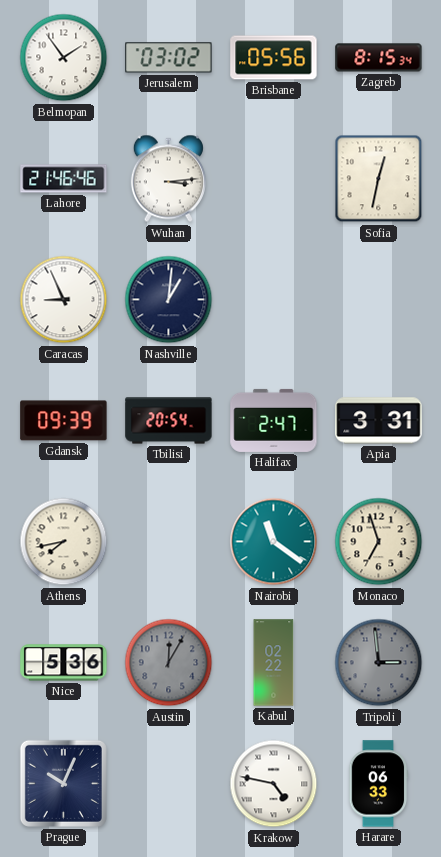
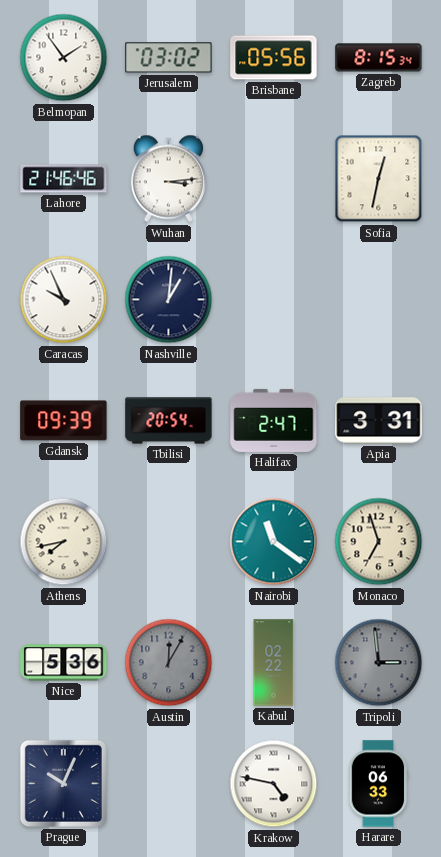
Caracas: 8:56 -> 9:56
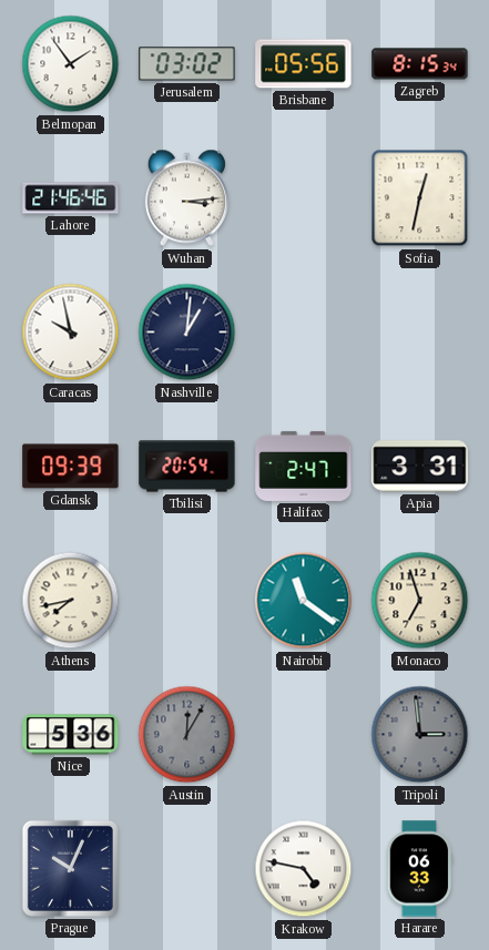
Caracas: 9:56 -> 9:58
Kabul: 02:22 -> none
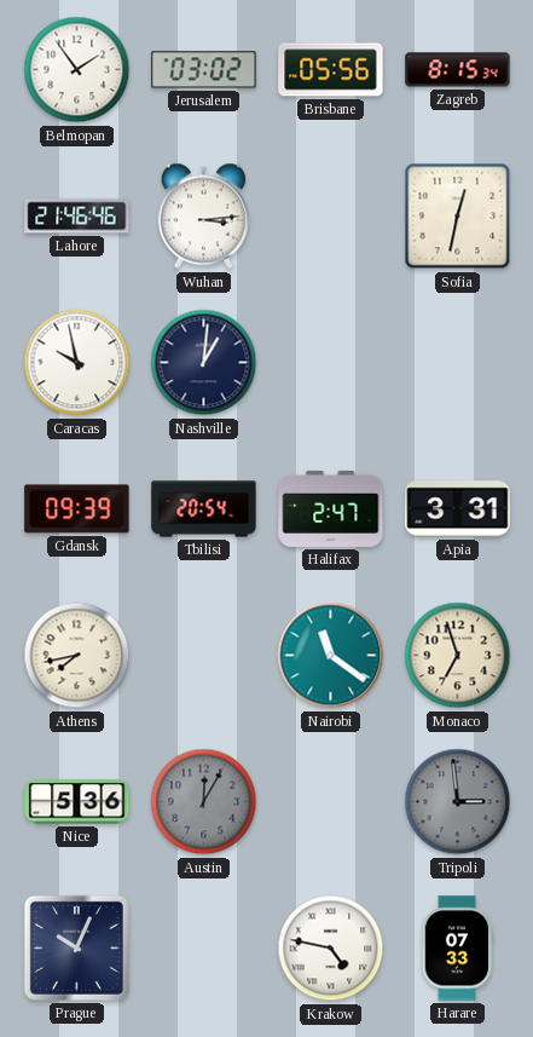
Harare: 06:33 -> 07:33
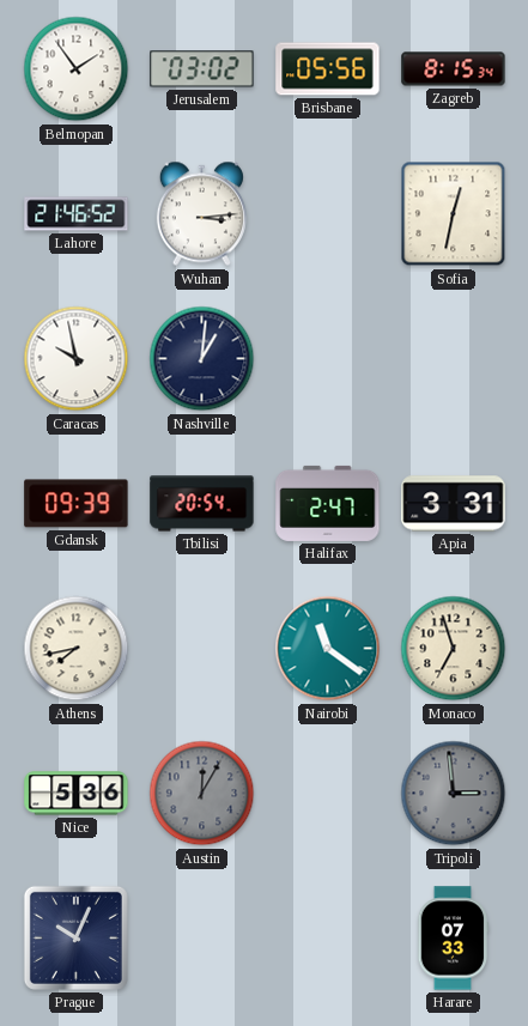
Lahore: 21:46:46 -> 21:46:52
Krakow: 4:47 -> none
